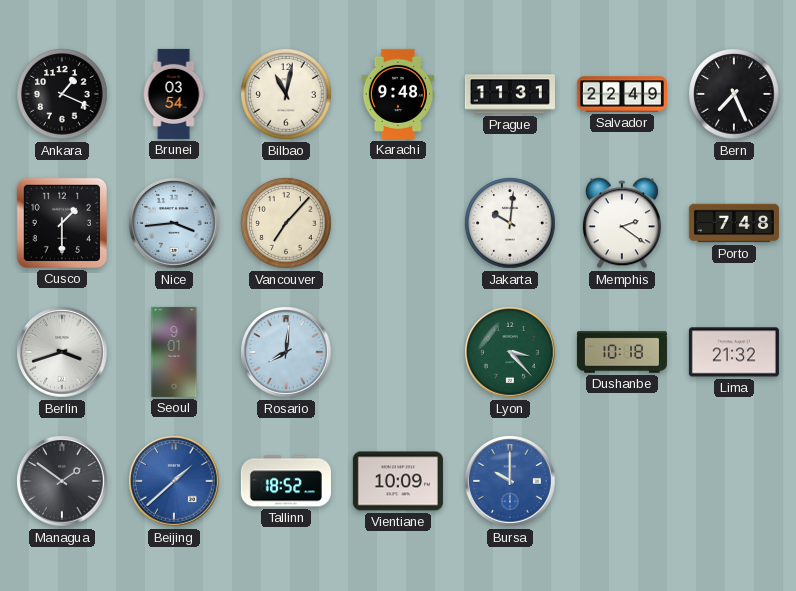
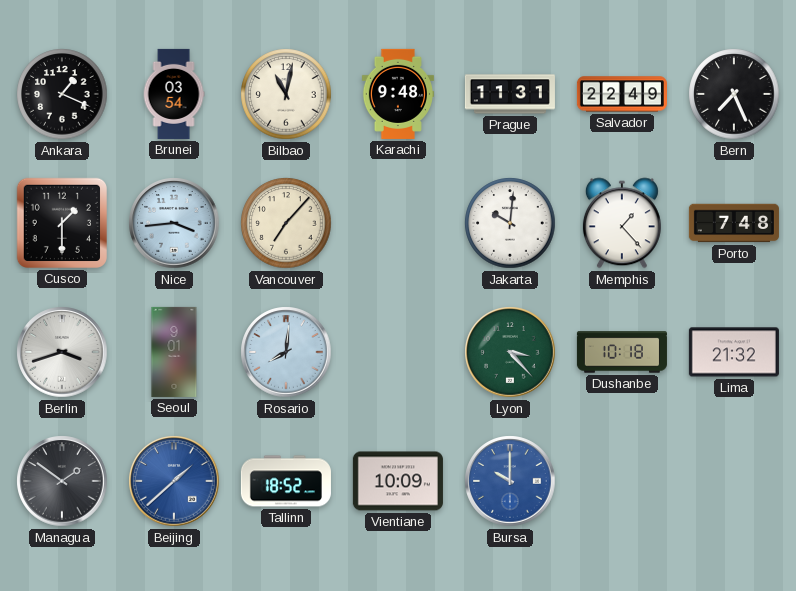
Memphis: 2:21 -> 1:23
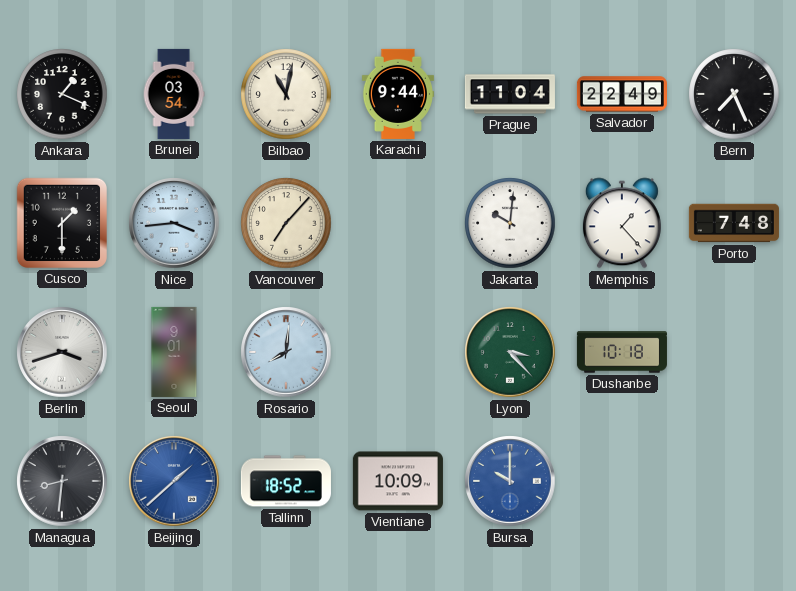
Karachi: 9:48 -> 9:44
Prague: 11:31 -> 11:04
Lima: 21:32 -> none
Managua: 1:51 -> 8:31
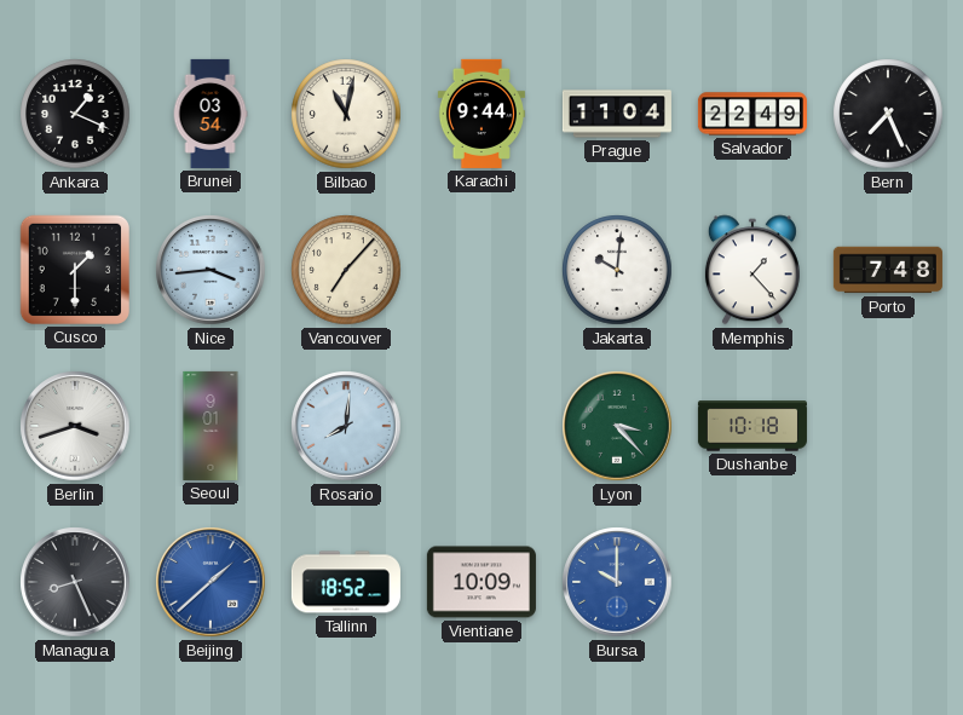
Managua: 8:31 -> 8:26
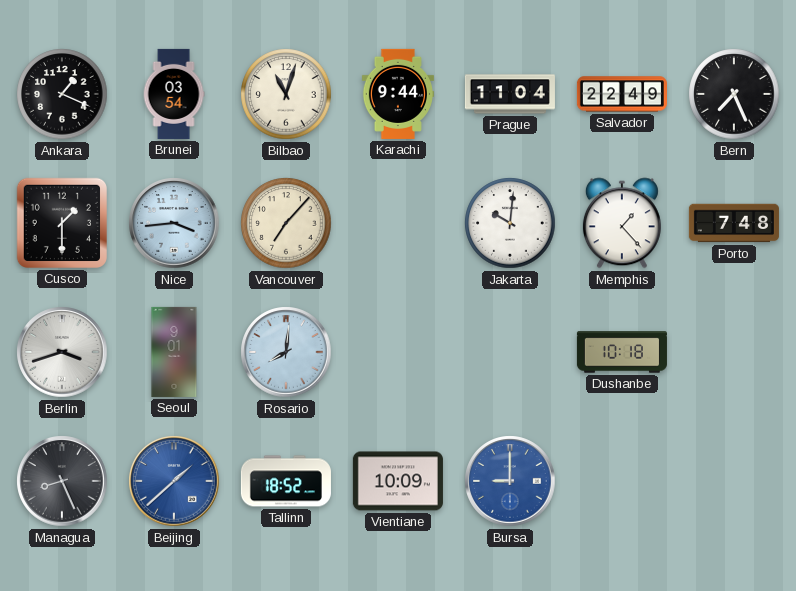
Bilbao: 11:02 -> 11:03
Lyon: 3:23 -> none
Bursa: 10:00 -> 9:00
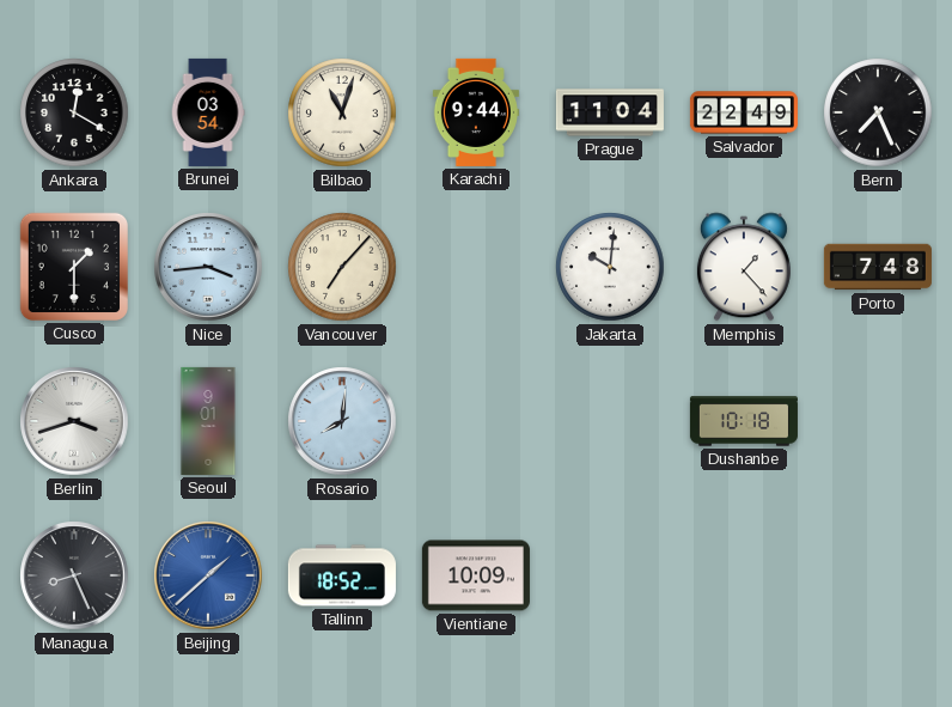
Ankara: 1:19 -> 12:20
Bursa: 9:00 -> none
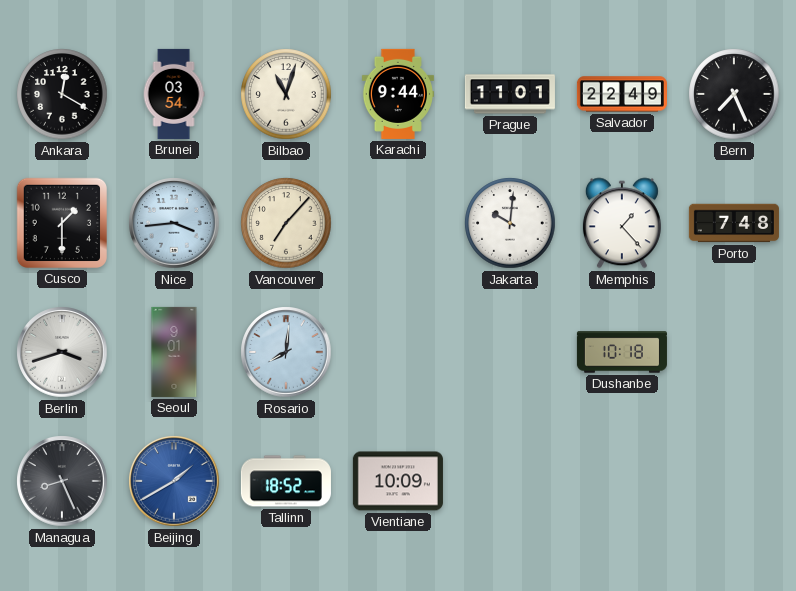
Prague: 11:04 -> 11:01
Beijing: 1:38 -> 1:40
